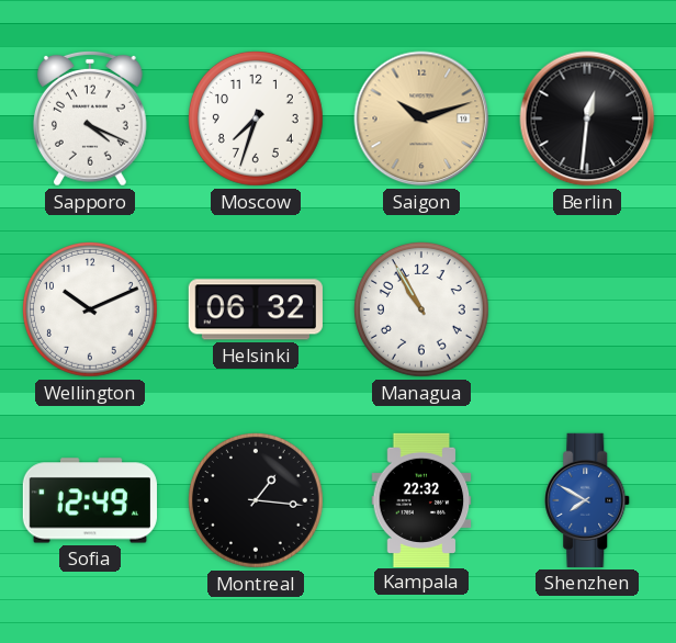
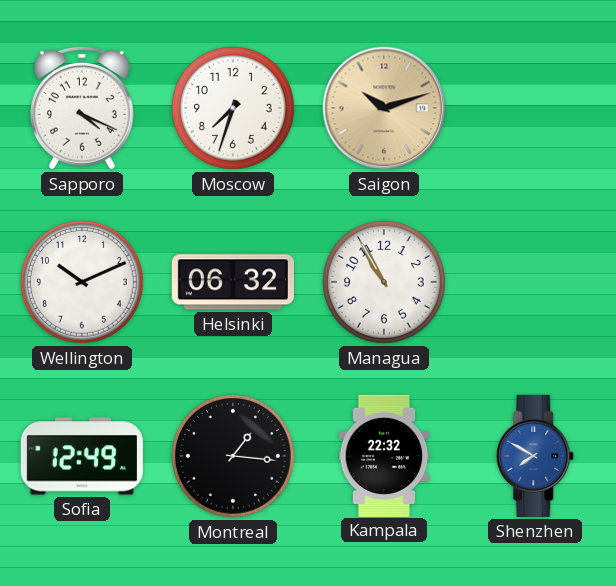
Berlin: 12:31 -> none
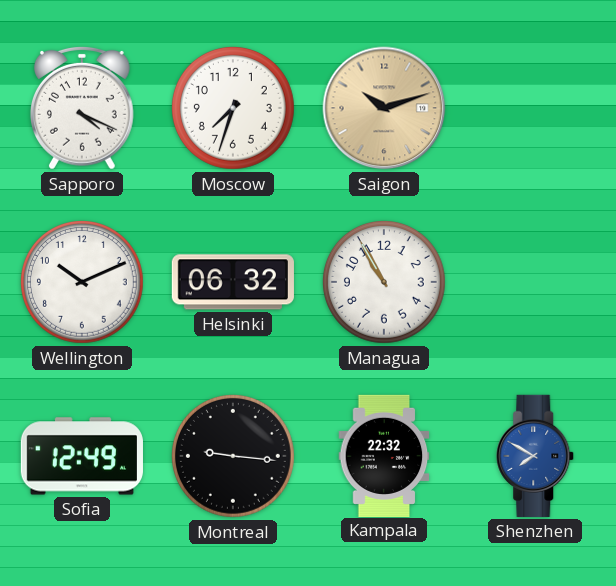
Montreal: 1:16 -> 9:16
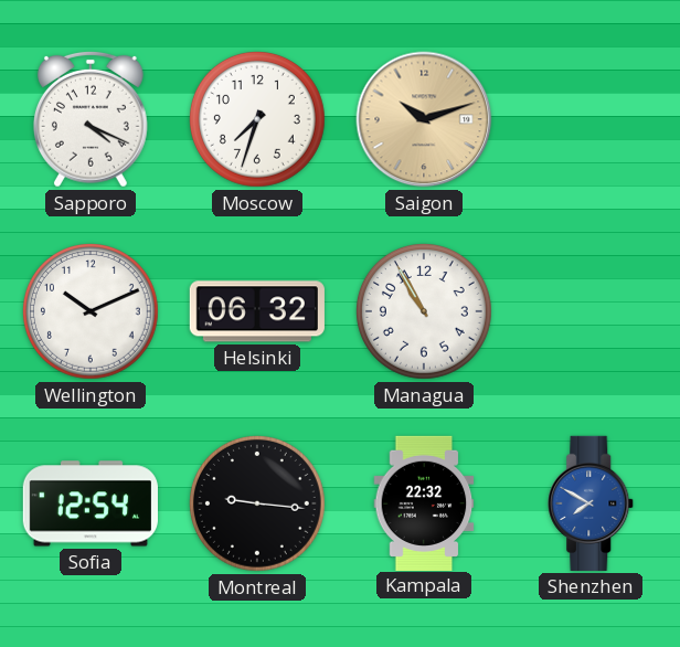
Sofia: 12:49 -> 12:54
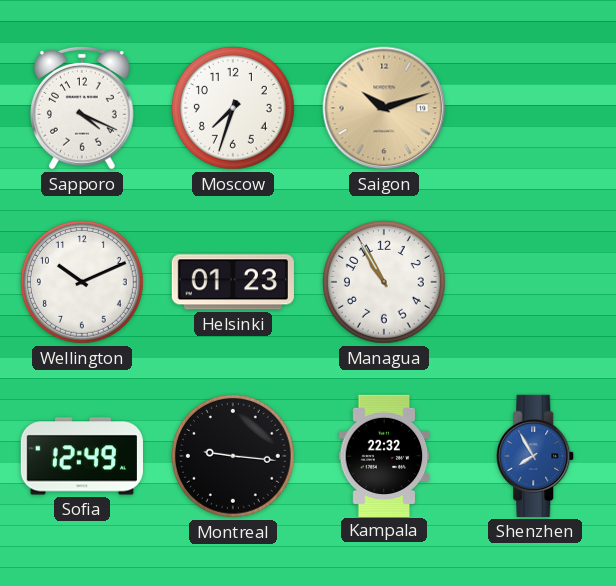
Helsinki: 06:32 -> 01:23
Sofia: 12:54 -> 12:49
Shenzhen: 7:50 -> 7:55
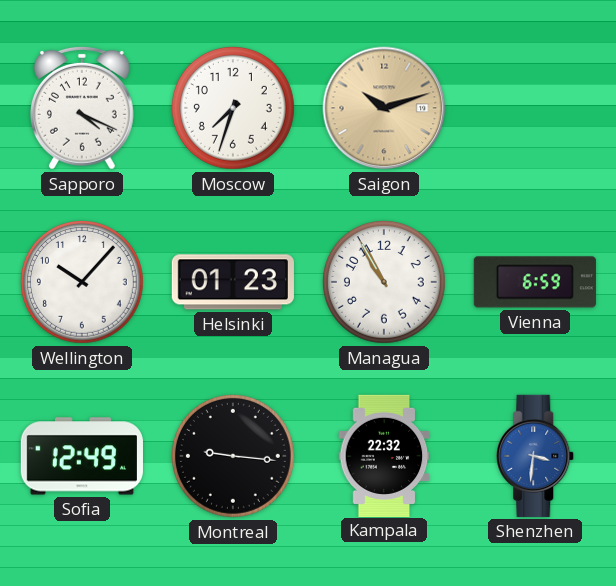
Wellington: 10:11 -> 10:07
Vienna: none -> 6:59
Shenzhen: 7:55 -> 3:31
